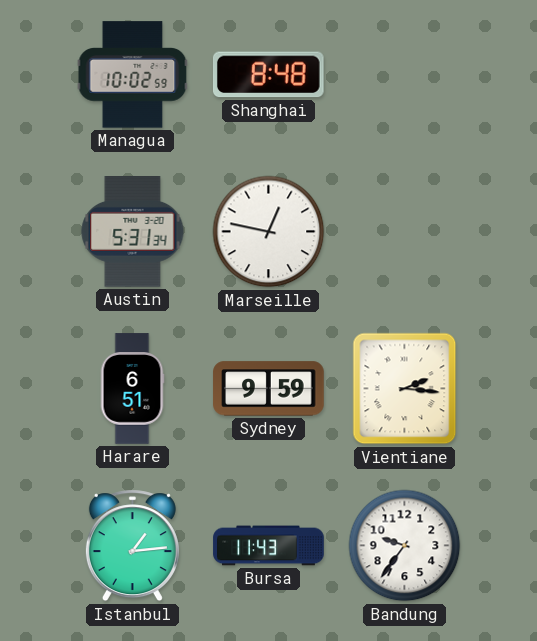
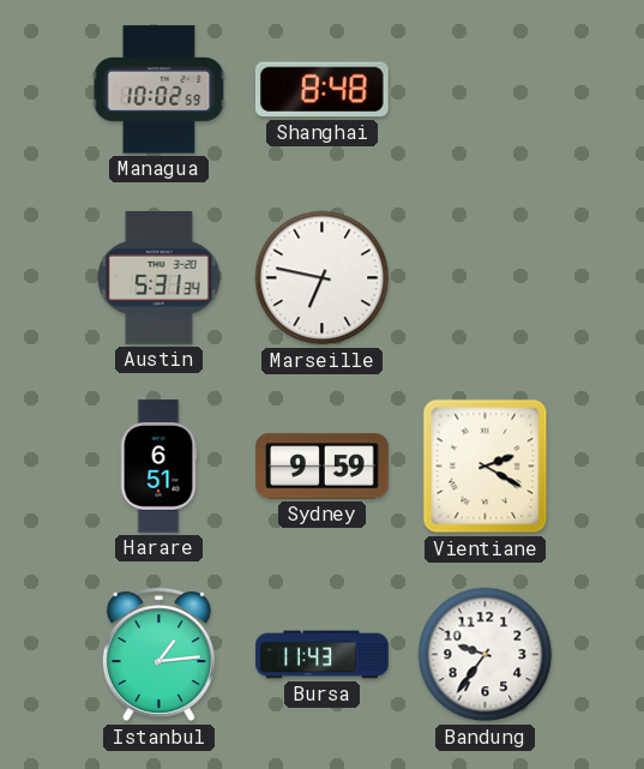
Marseille: 12:47 -> 6:47
Vientiane: 2:16 -> 2:20
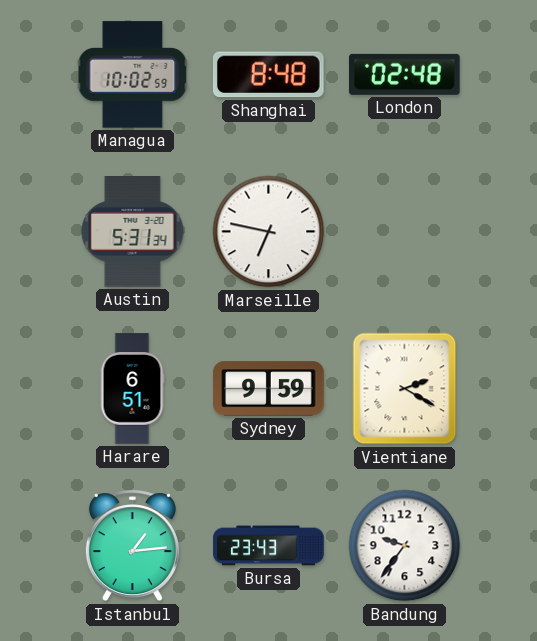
London: none -> 02:48
Bursa: 11:43 -> 23:43
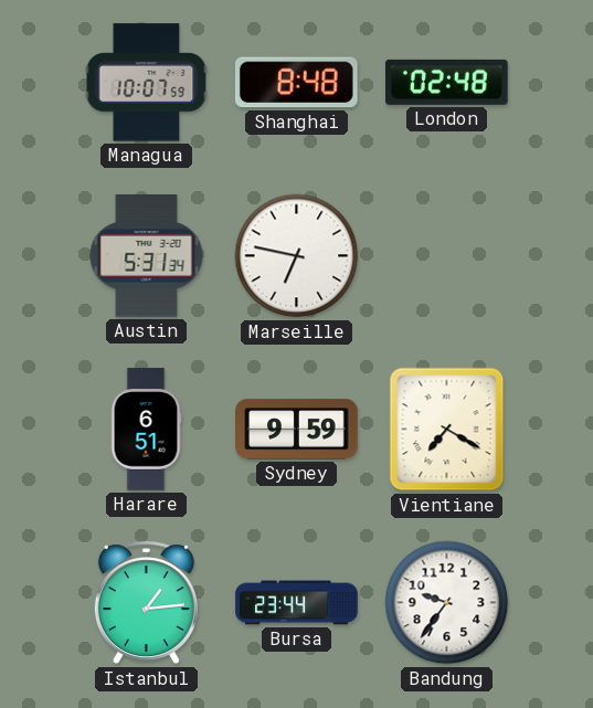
Managua: 10:02 -> 10:07
Vientiane: 2:20 -> 7:20
Bursa: 23:43 -> 23:44
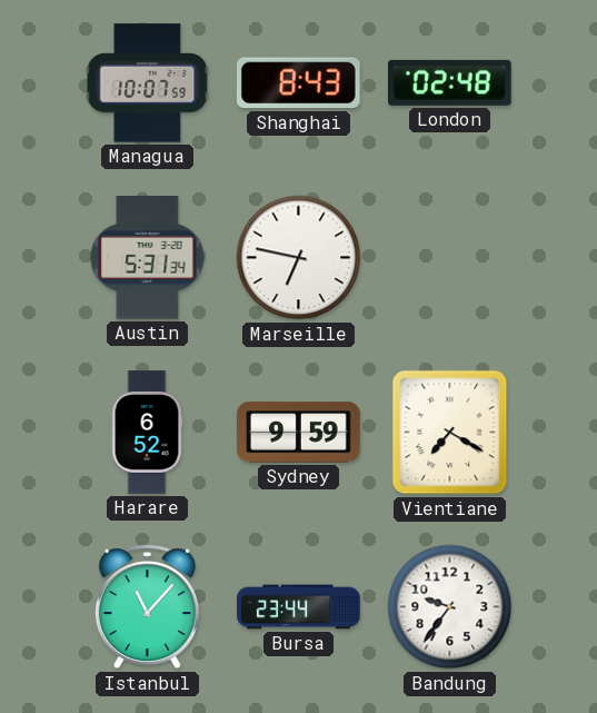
Shanghai: 8:48 -> 8:43
Harare: 6:51 -> 6:52
Istanbul: 1:14 -> 11:07
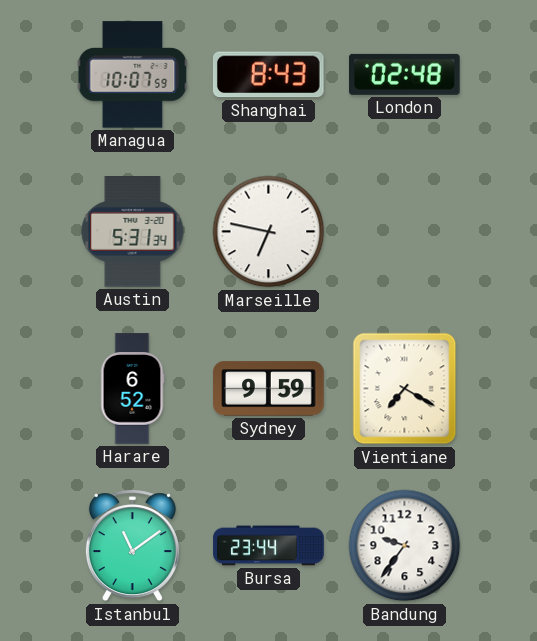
Istanbul: 11:07 -> 11:09
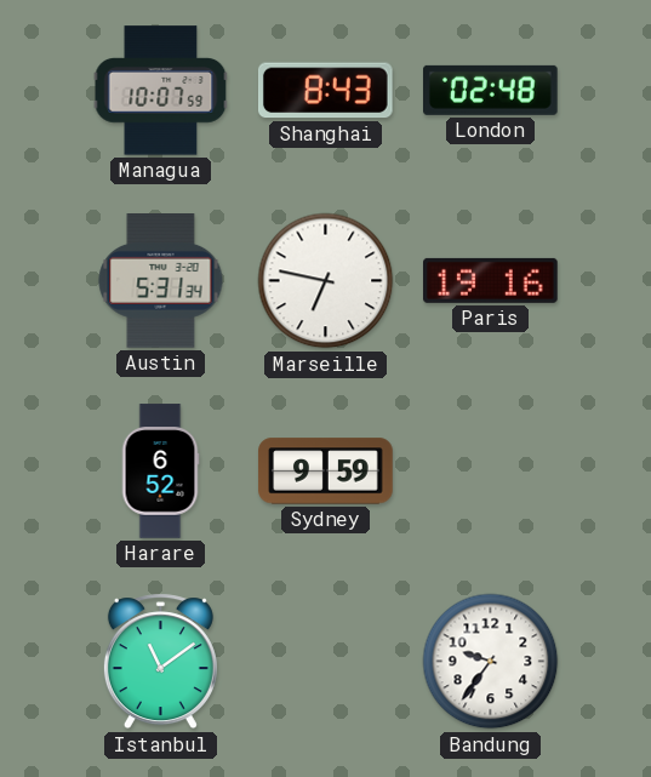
Paris: none -> 19:16
Vientiane: 7:20 -> none
Bursa: 23:44 -> none
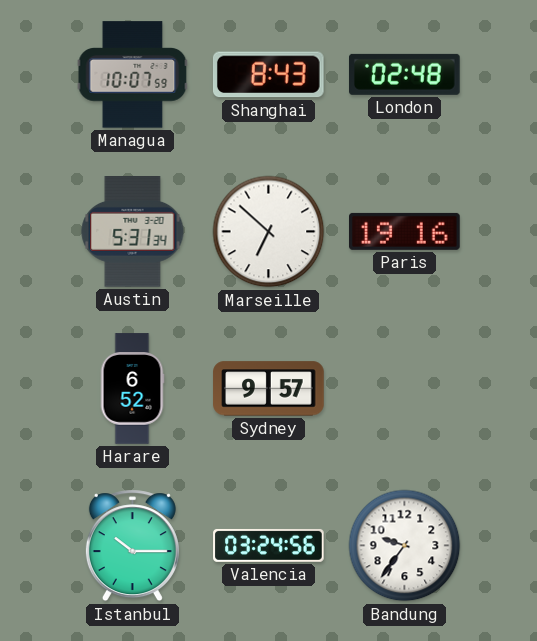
Marseille: 6:47 -> 6:52
Sydney: 9:59 -> 9:57
Istanbul: 11:09 -> 10:15
Valencia: none -> 03:24
